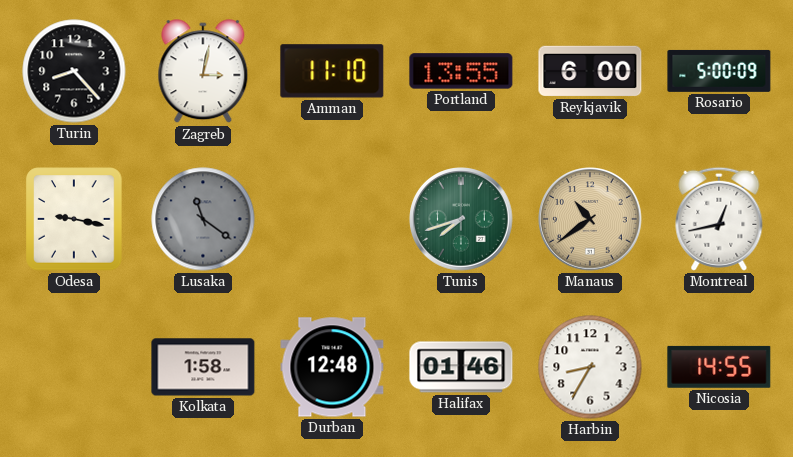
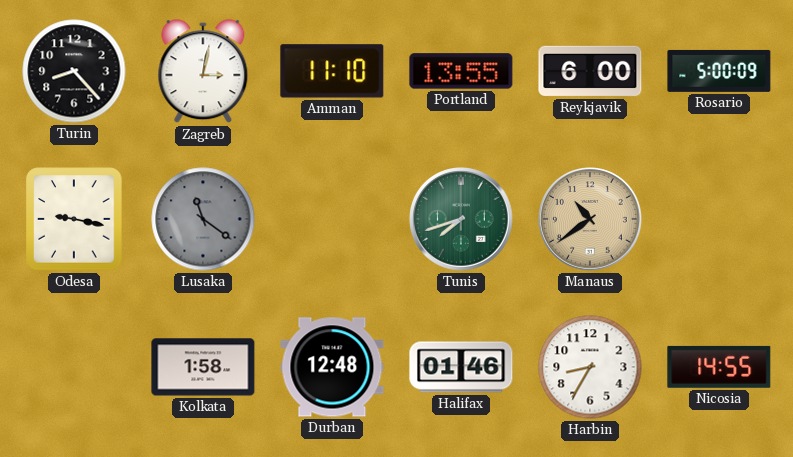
Montreal: 12:43 -> none
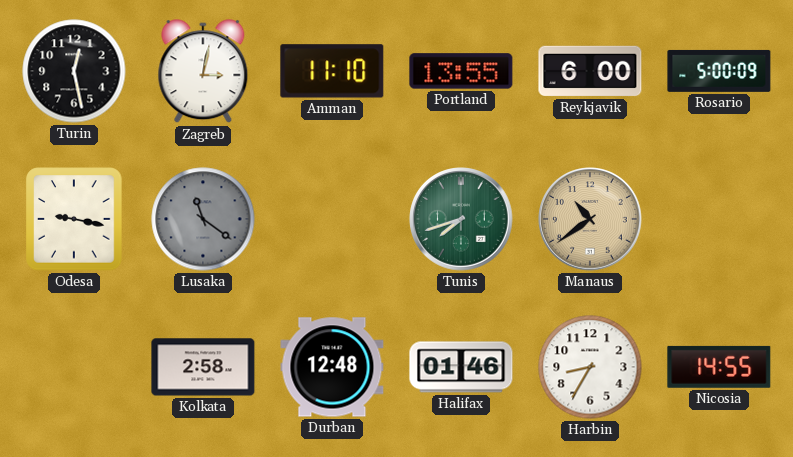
Turin: 8:23 -> 12:28
Kolkata: 1:58 -> 2:58
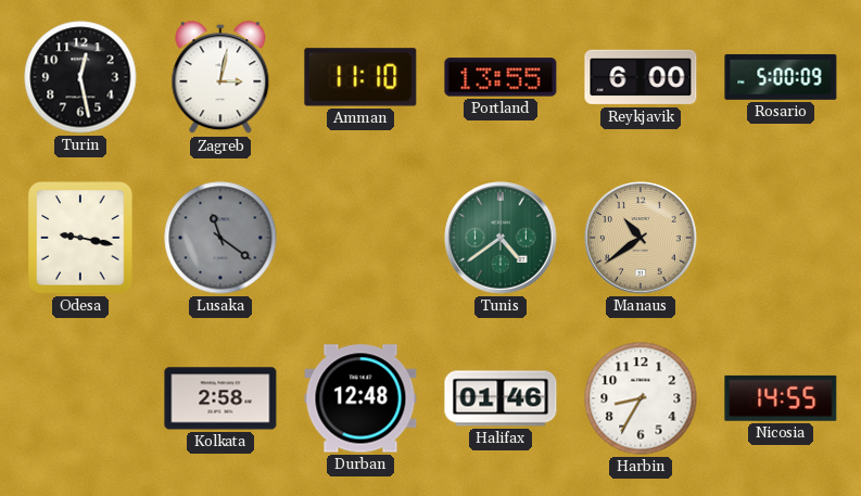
Tunis: 7:42 -> 4:39
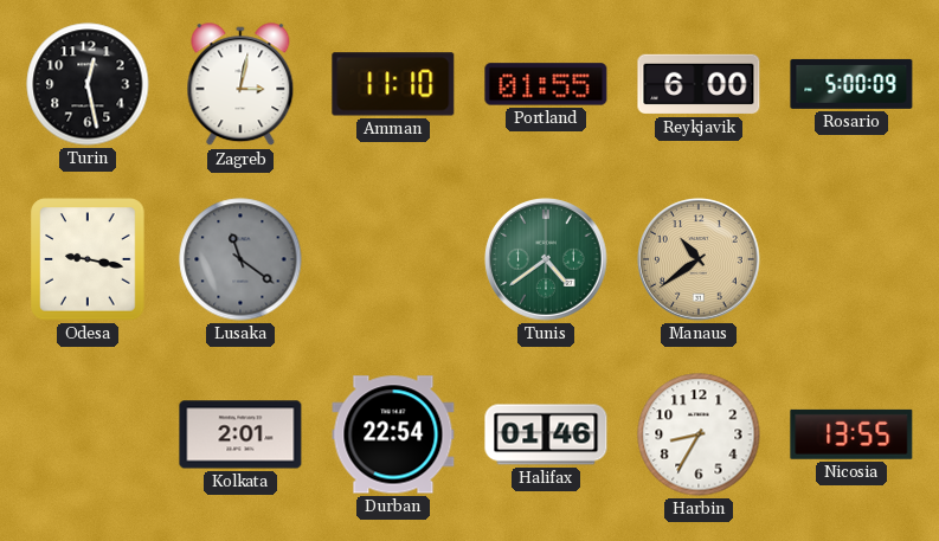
Portland: 13:55 -> 01:55
Kolkata: 2:58 -> 2:01
Durban: 12:48 -> 22:54
Nicosia: 14:55 -> 13:55
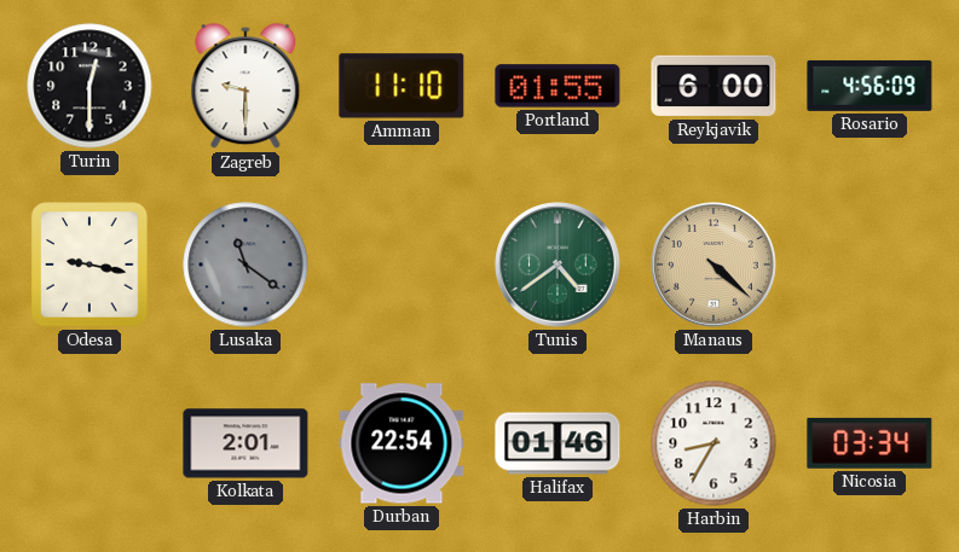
Turin: 12:28 -> 12:30
Zagreb: 3:02 -> 9:30
Rosario: 5:00 -> 4:56
Manaus: 10:39 -> 4:22
Nicosia: 13:55 -> 03:34
